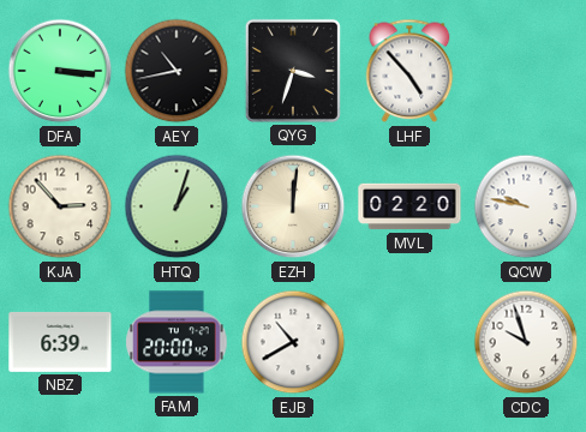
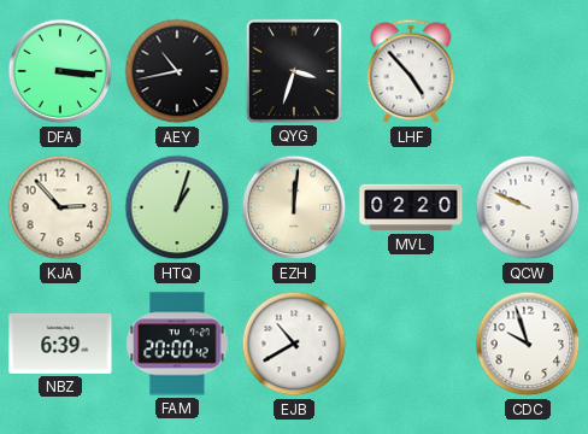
QCW: 9:47 -> 9:49
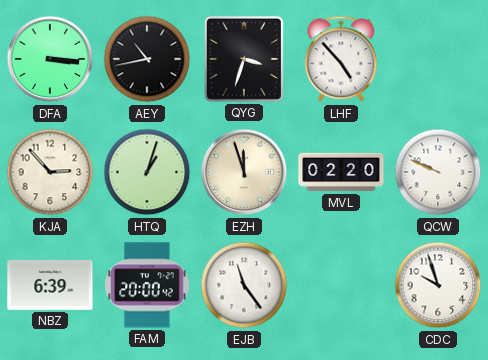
EZH: 12:01 -> 11:57
EJB: 10:40 -> 11:24
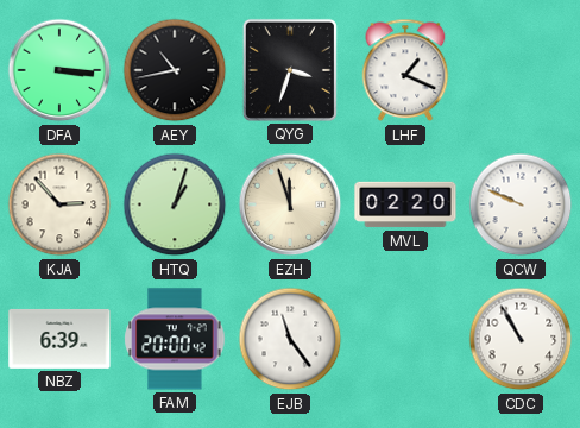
LHF: 4:53 -> 1:19
CDC: 9:57 -> 10:55
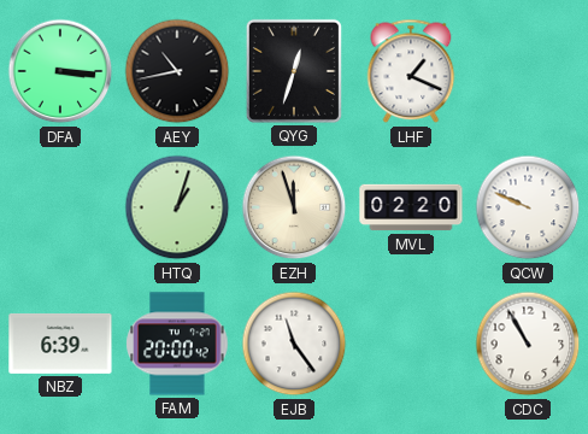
QYG: 3:33 -> 12:33
KJA: 2:53 -> none
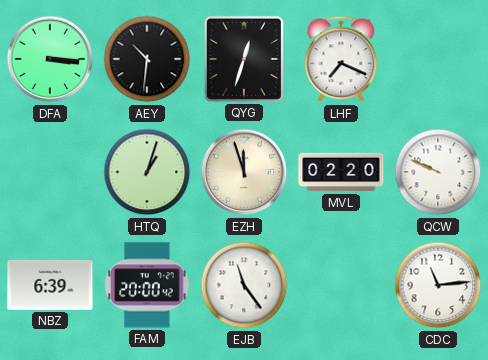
AEY: 10:43 -> 10:31
LHF: 1:19 -> 7:19
CDC: 10:55 -> 11:14
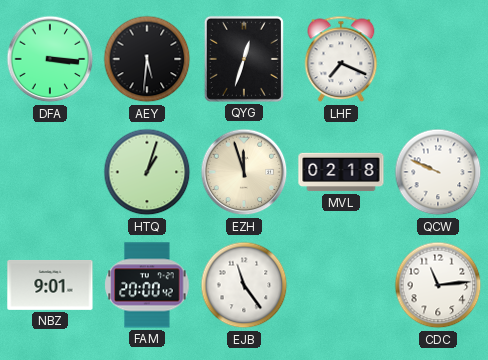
AEY: 10:31 -> 5:31
MVL: 02:20 -> 02:18
NBZ: 6:39 -> 9:01
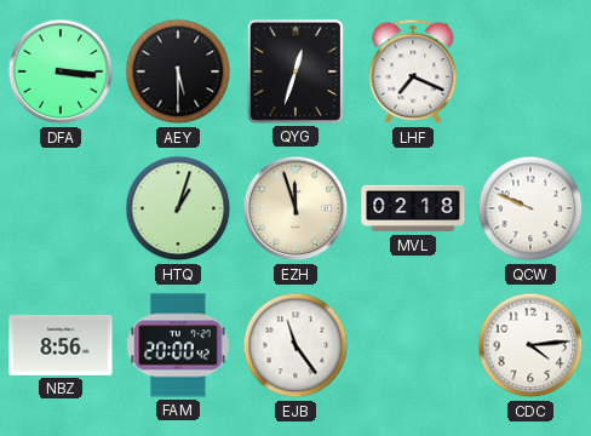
AEY: 5:31 -> 5:30
NBZ: 9:01 -> 8:56
CDC: 11:14 -> 4:14
